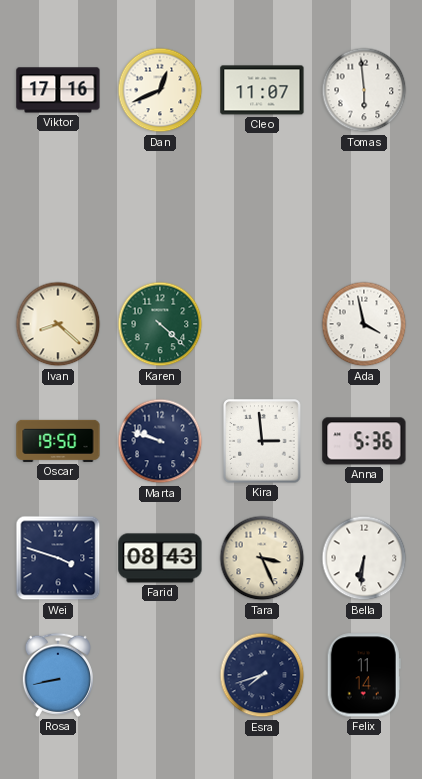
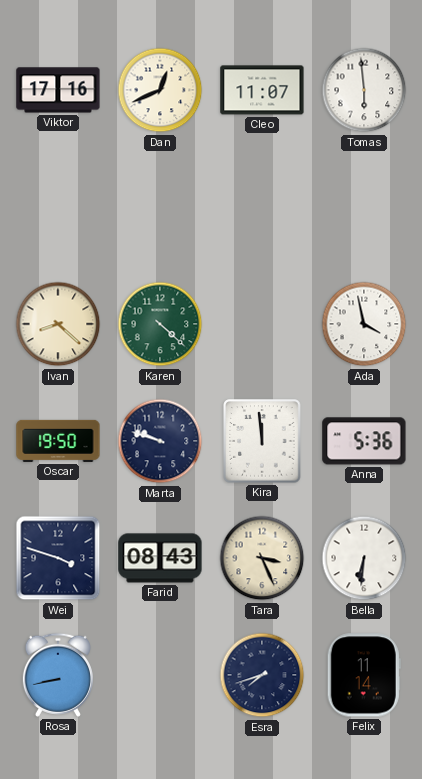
Kira: 2:59 -> 11:59
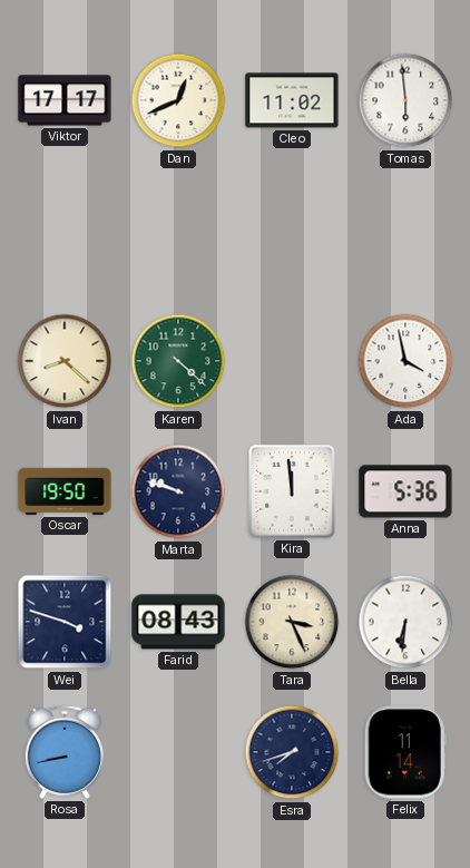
Viktor: 17:16 -> 17:17
Cleo: 11:07 -> 11:02
